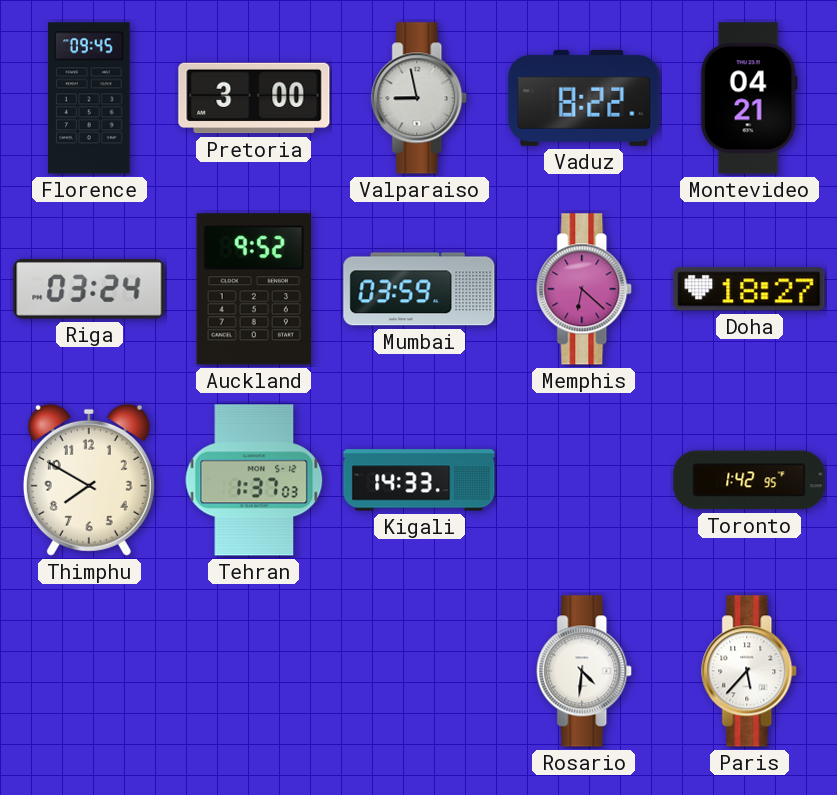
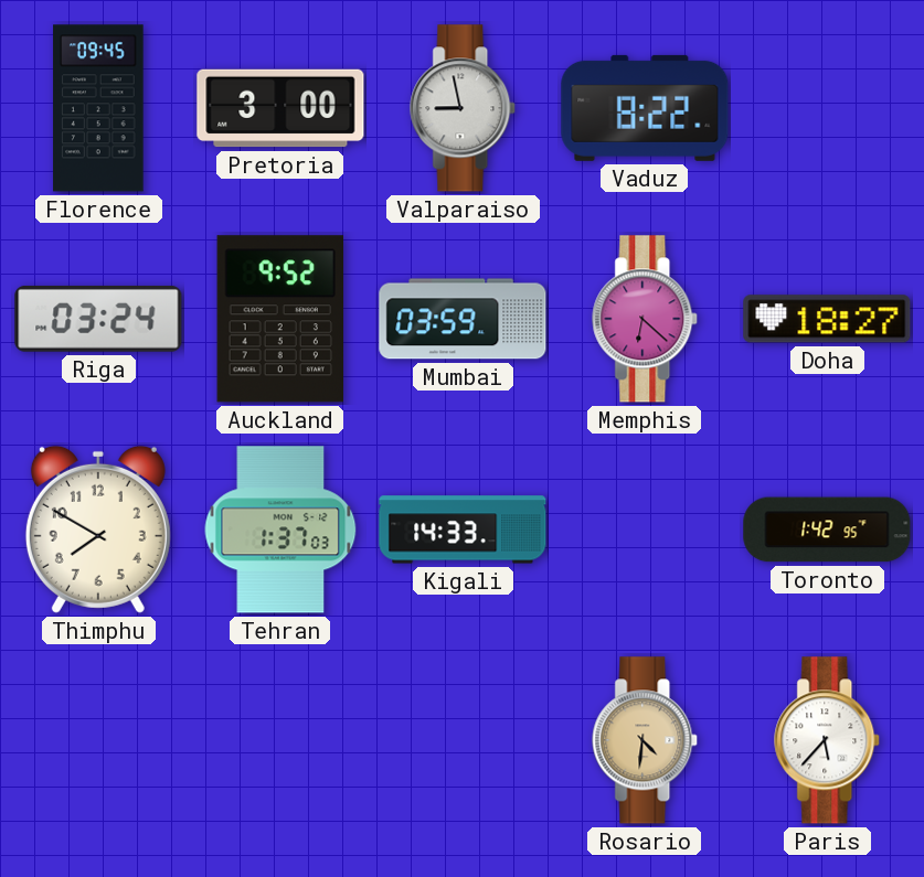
Montevideo: 04:21 -> none
Rosario dial: white -> champagne
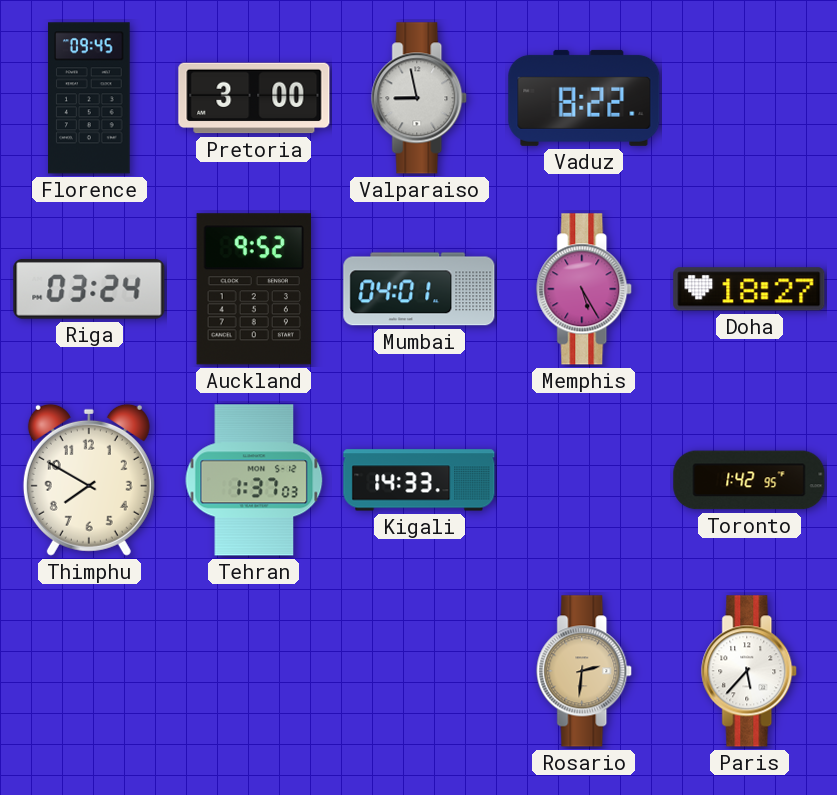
Mumbai: 03:59 -> 04:01
Memphis: 6:22 -> 5:25
Rosario: 4:31 -> 2:31
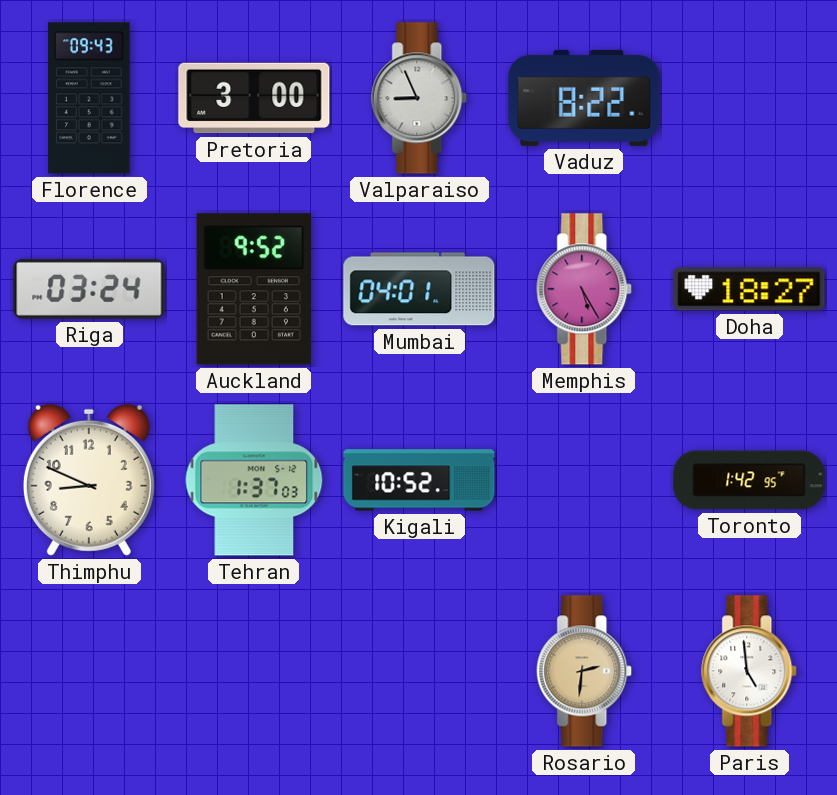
Florence: 09:45 -> 09:43
Valparaiso: 8:58 -> 8:56
Thimphu: 7:50 -> 8:49
Kigali: 14:33 -> 10:52
Paris: 5:37 -> 4:59
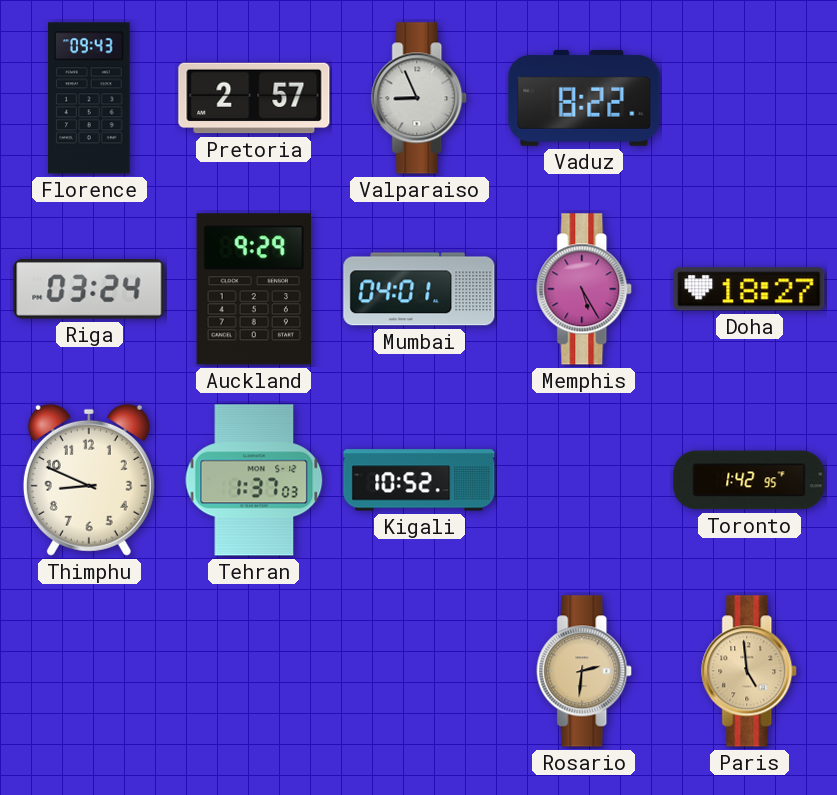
Pretoria: 3:00 -> 2:57
Auckland: 9:52 -> 9:29
Paris dial: white -> champagne
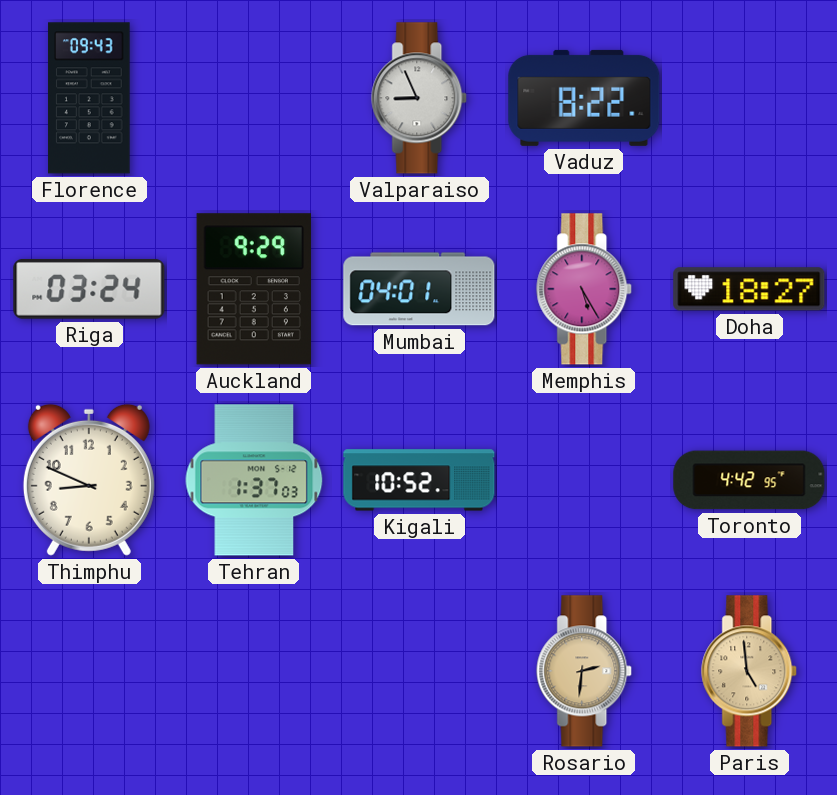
Pretoria: 2:57 -> none
Toronto: 1:42 -> 4:42
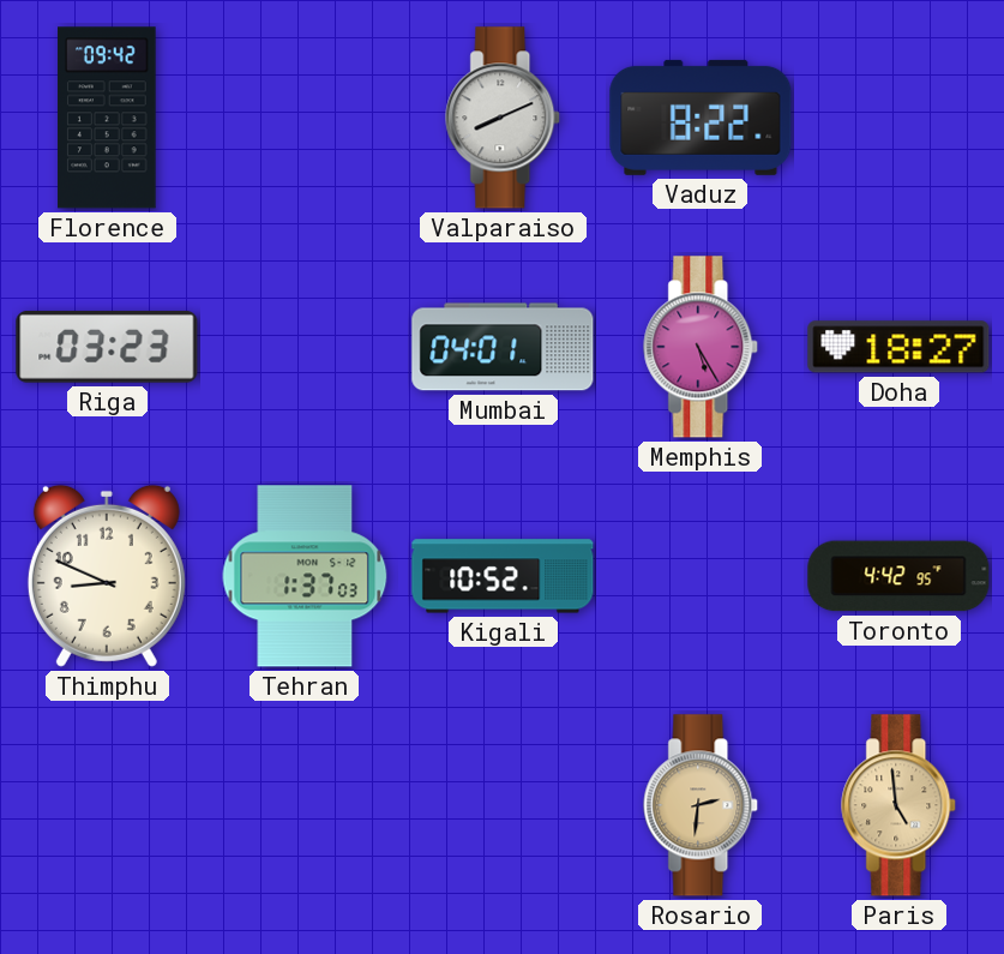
Florence: 09:43 -> 09:42
Valparaiso: 8:56 -> 8:11
Riga: 03:24 -> 03:23
Auckland: 9:29 -> none
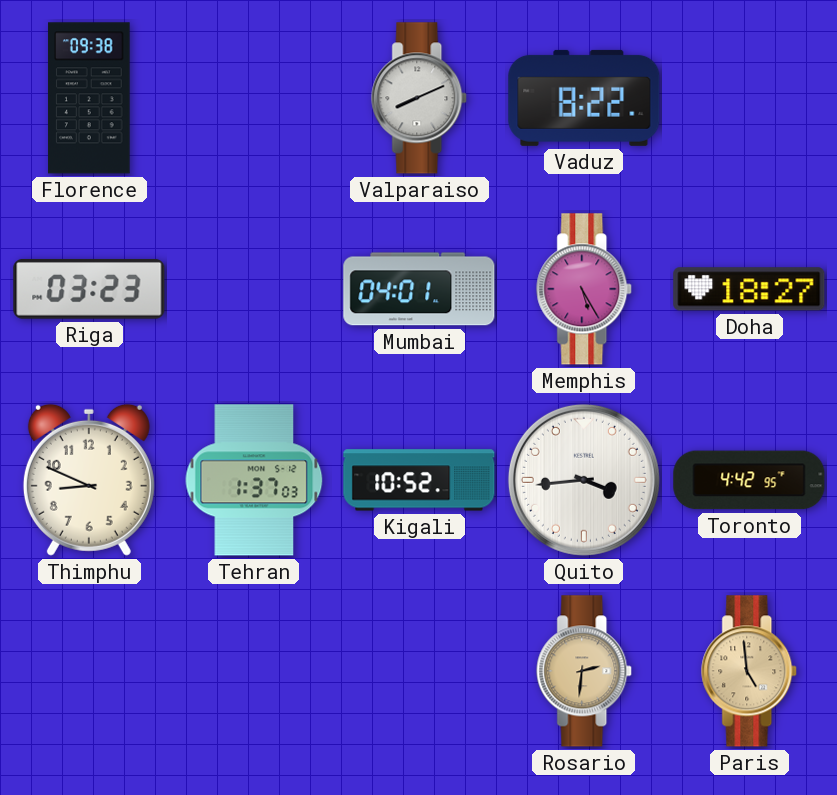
Florence: 09:42 -> 09:38
Quito: none -> 3:44
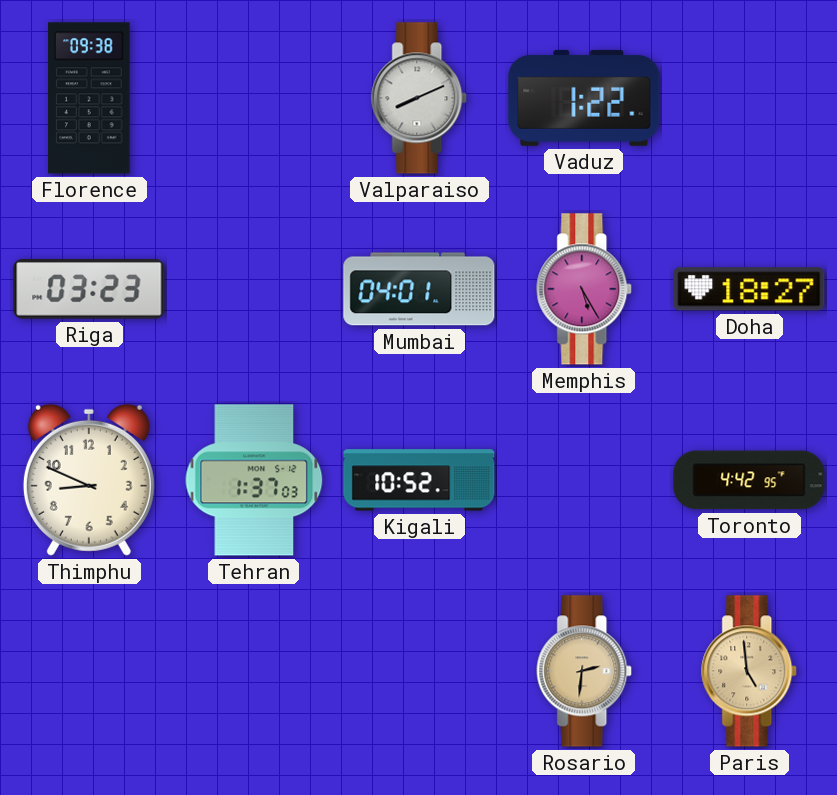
Vaduz: 8:22 -> 1:22
Quito: 3:44 -> none
